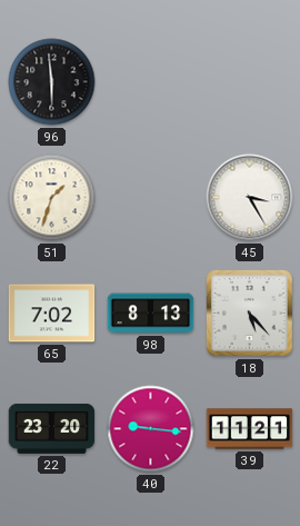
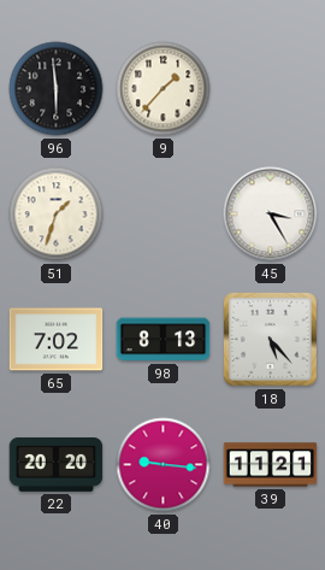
9: none -> 1:37
22: 23:20 -> 20:20
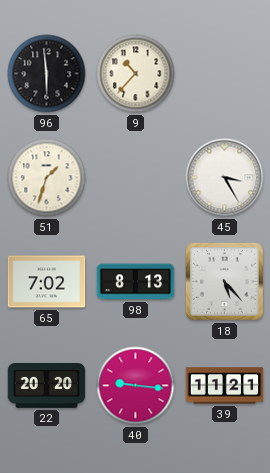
9: 1:37 -> 10:37
